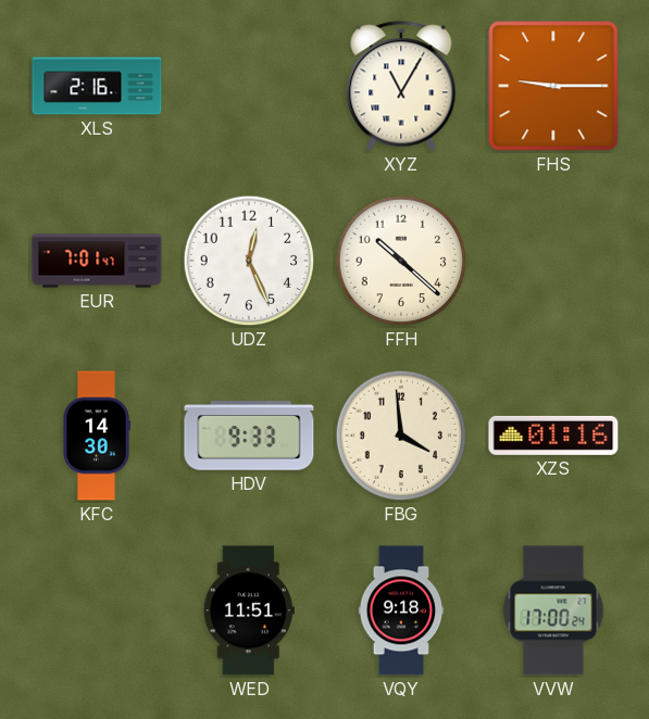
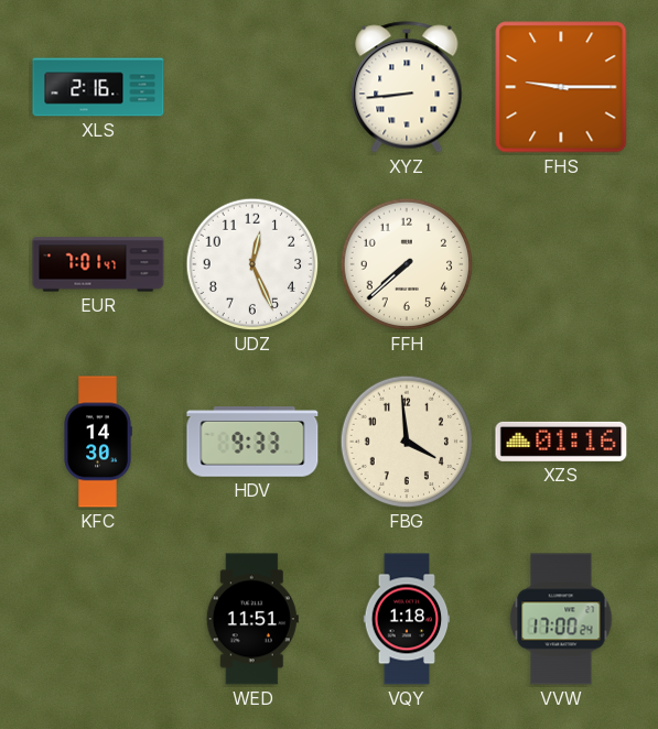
XYZ: 11:05 -> 8:44
FFH: 10:22 -> 7:38
VQY: 9:18 -> 1:18
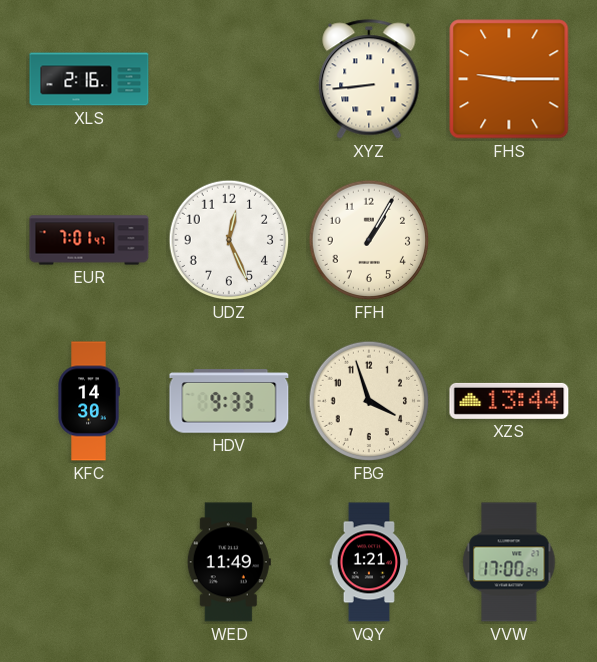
FFH: 7:38 -> 1:05
FBG: 3:59 -> 3:57
XZS: 01:16 -> 13:44
WED: 11:51 -> 11:49
VQY: 1:18 -> 1:21
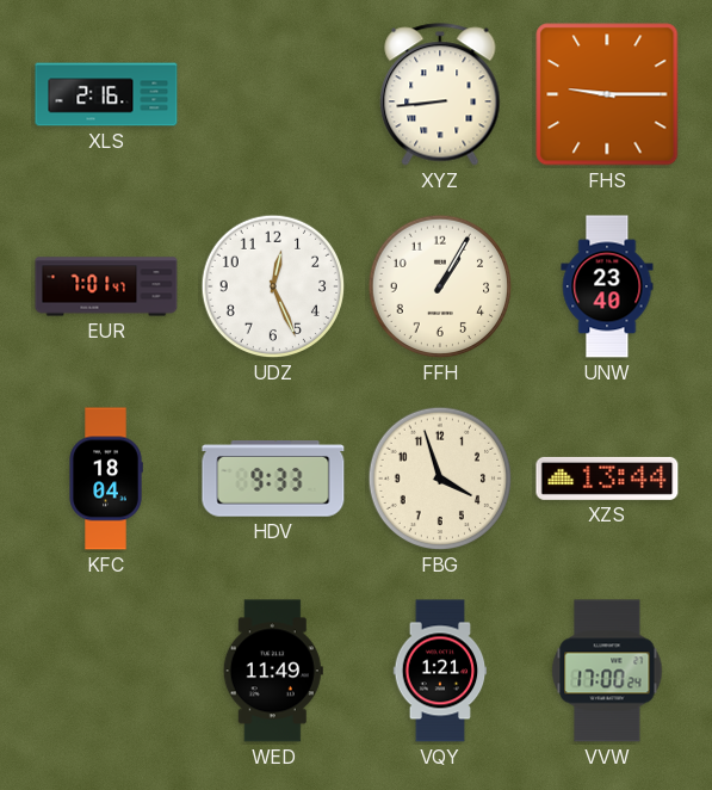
UNW: none -> 23:40
KFC: 14:30 -> 18:04
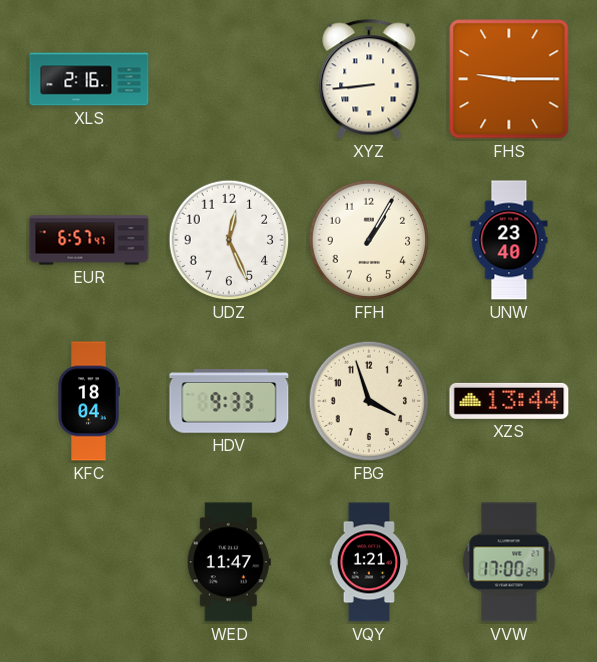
EUR: 7:01 -> 6:57
WED: 11:49 -> 11:47
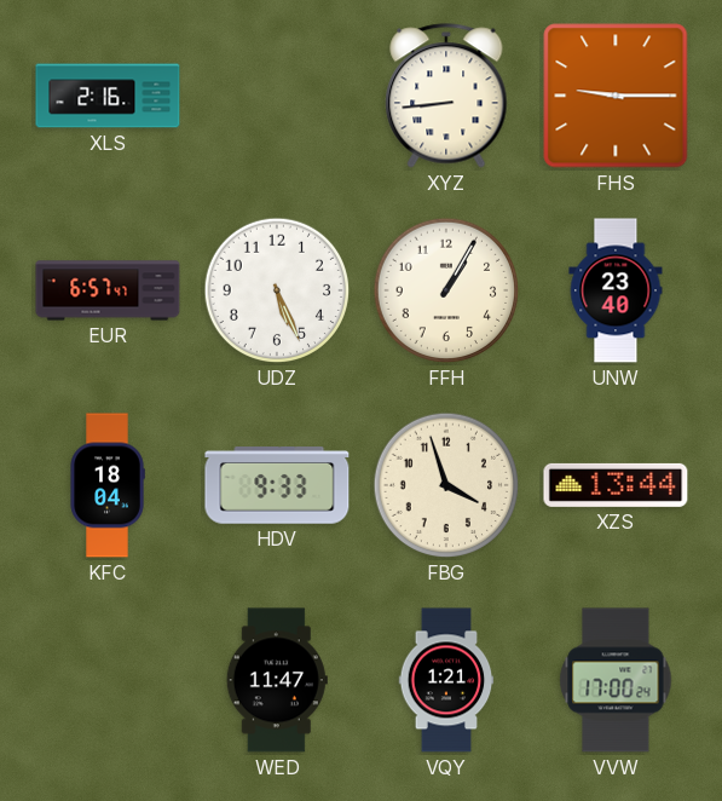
UDZ: 12:26 -> 5:26
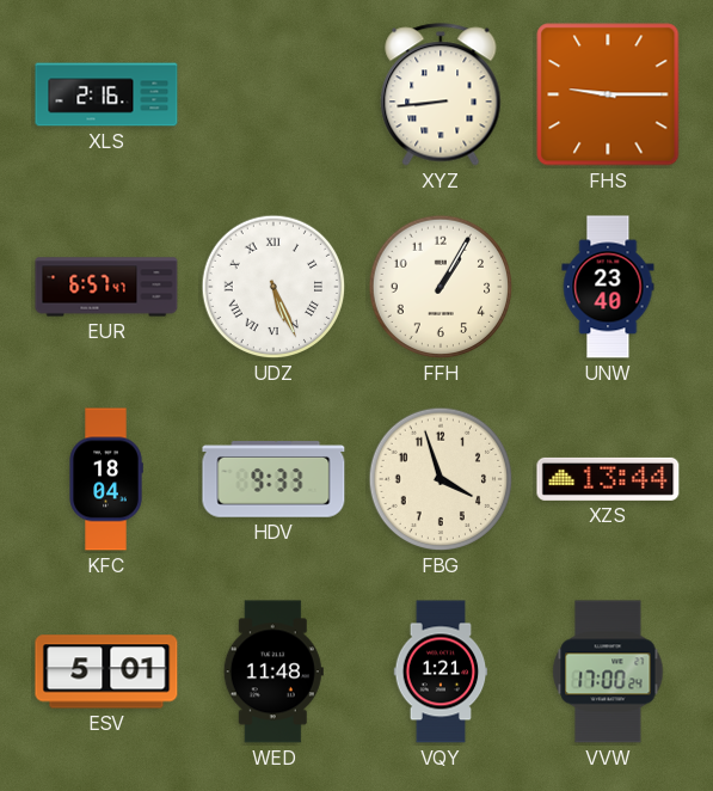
UDZ numerals: Arabic -> Roman
ESV: none -> 5:01
WED: 11:47 -> 11:48
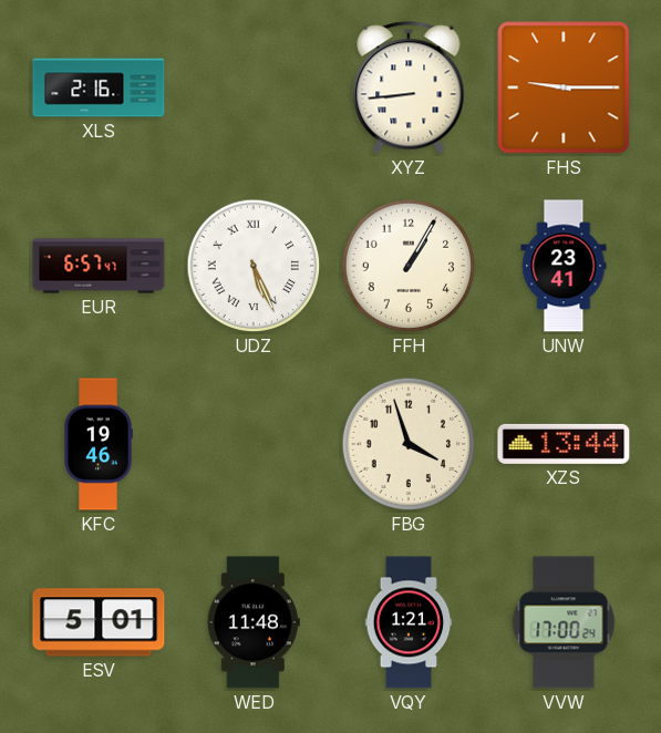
UNW: 23:40 -> 23:41
KFC: 18:04 -> 19:46
HDV: 9:33 -> none
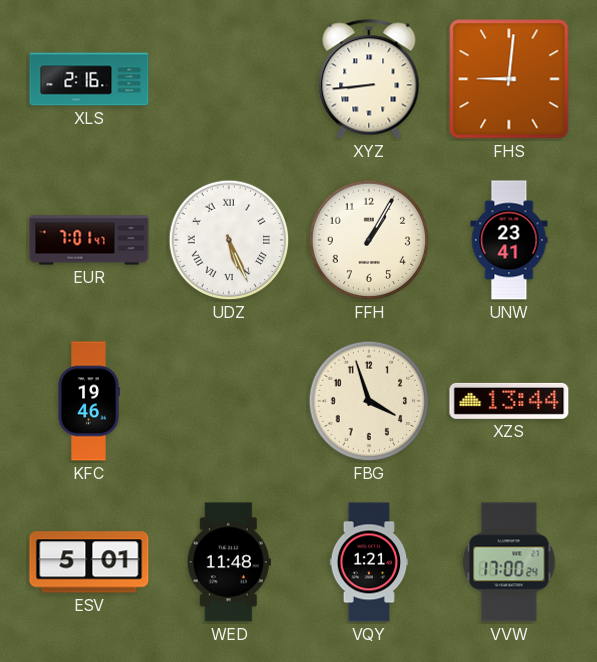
FHS: 9:15 -> 9:01
EUR: 6:57 -> 7:01
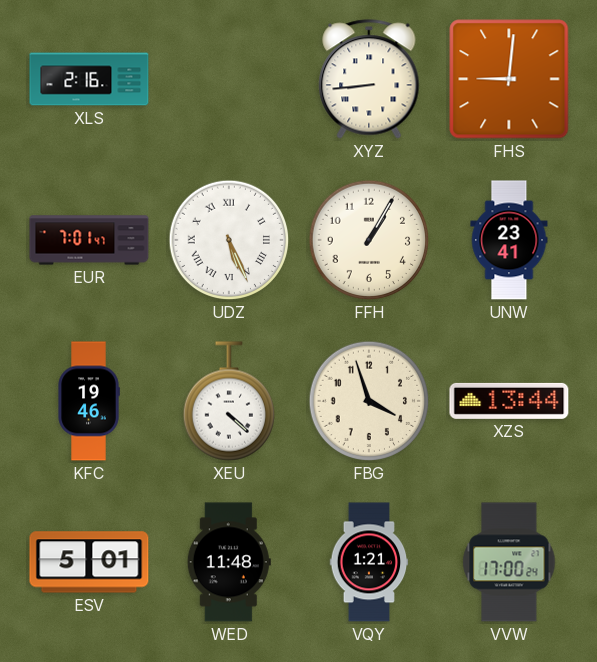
XEU: none -> 4:22
